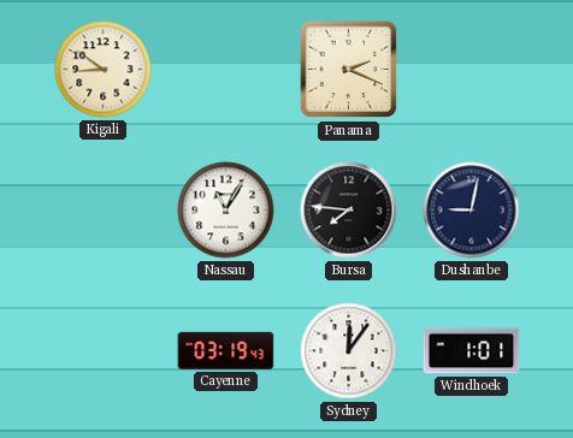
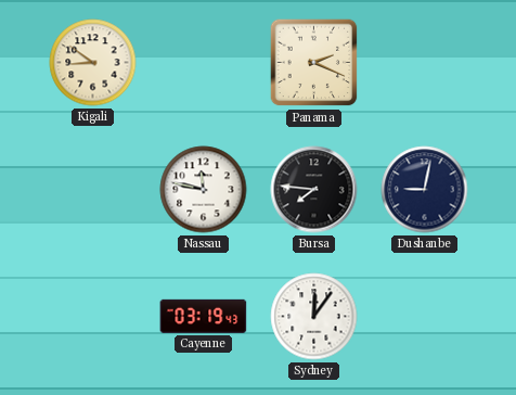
Nassau: 11:05 -> 11:47
Windhoek: 1:01 -> none
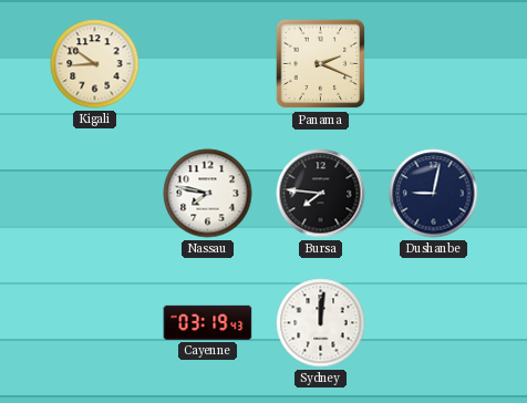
Nassau: 11:47 -> 7:47
Sydney: 12:06 -> 12:01
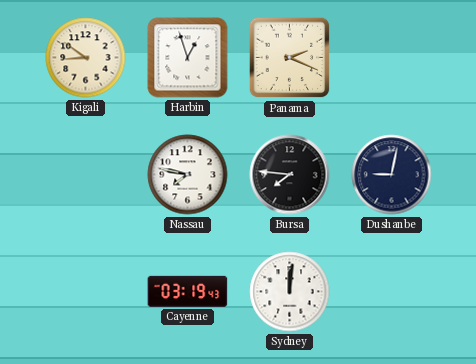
Harbin: none -> 12:57
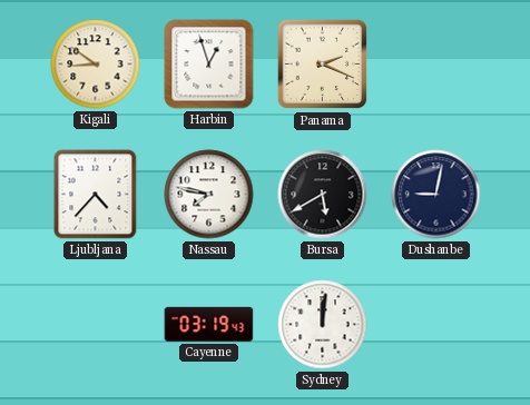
Ljubljana: none -> 4:37
Bursa: 7:46 -> 5:40
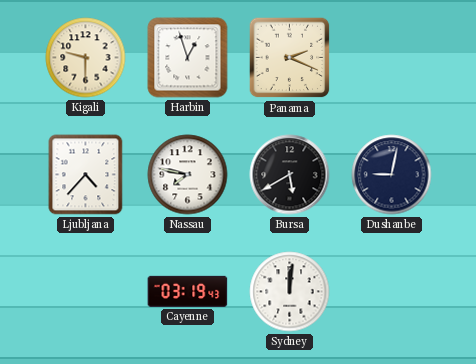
Kigali: 8:51 -> 9:30
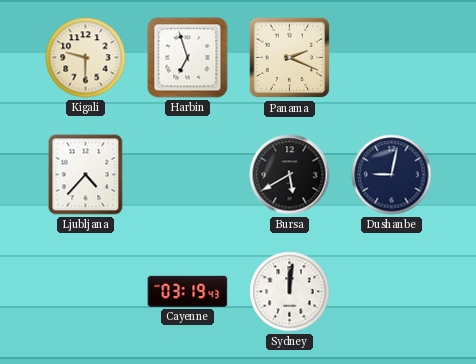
Harbin: 12:57 -> 6:57
Nassau: 7:47 -> none
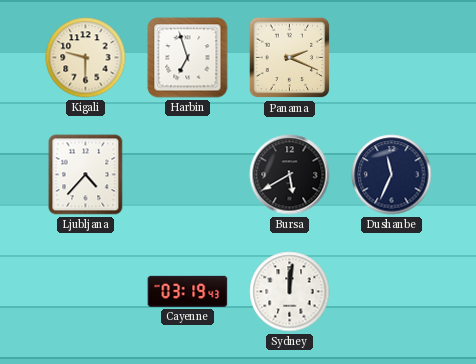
Dushanbe: 9:02 -> 11:34
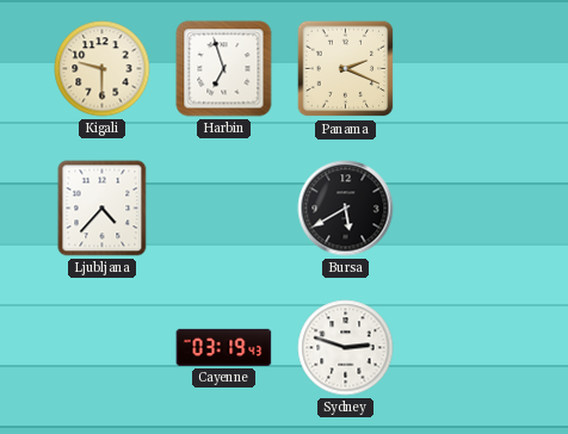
Dushanbe: 11:34 -> none
Sydney: 12:01 -> 2:48
